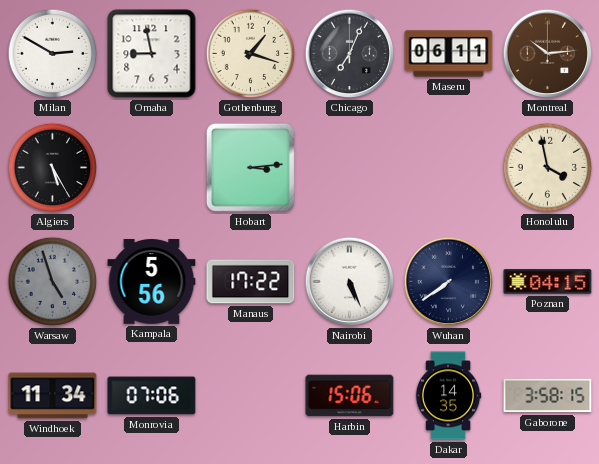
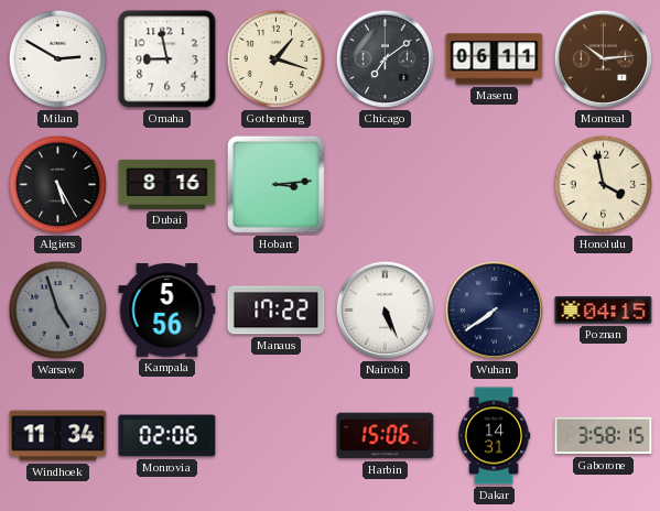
Chicago: 7:04 -> 7:09
Dubai: none -> 8:16
Monrovia: 07:06 -> 02:06
Dakar: 14:35 -> 14:31
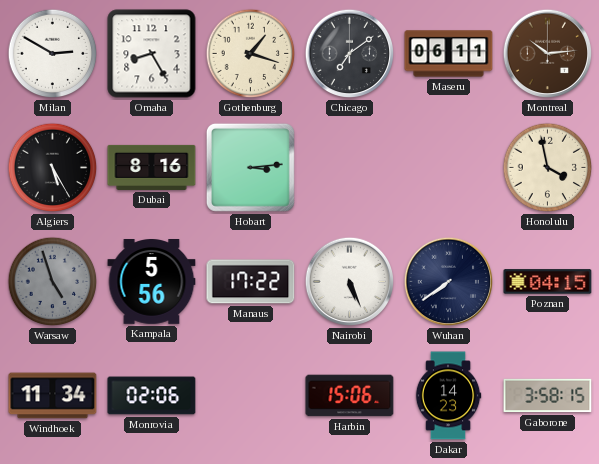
Omaha: 8:58 -> 8:25
Dakar: 14:31 -> 14:23
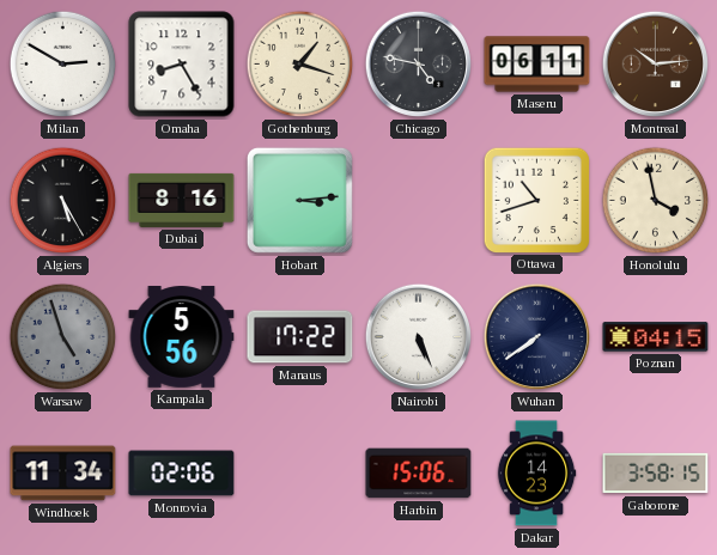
Chicago: 7:09 -> 4:47
Ottawa: none -> 10:42
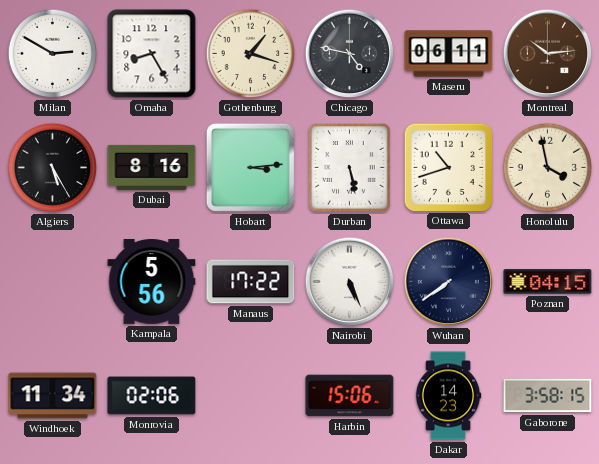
Durban: none -> 5:28
Warsaw: 4:57 -> none
